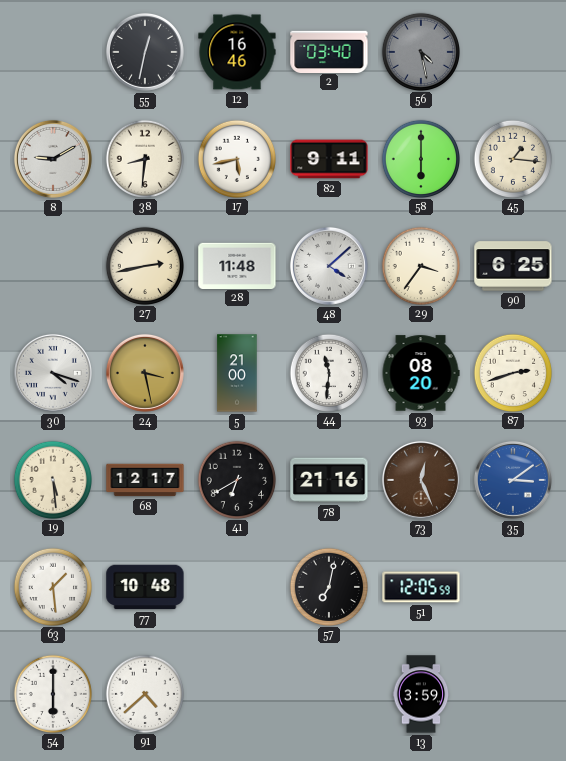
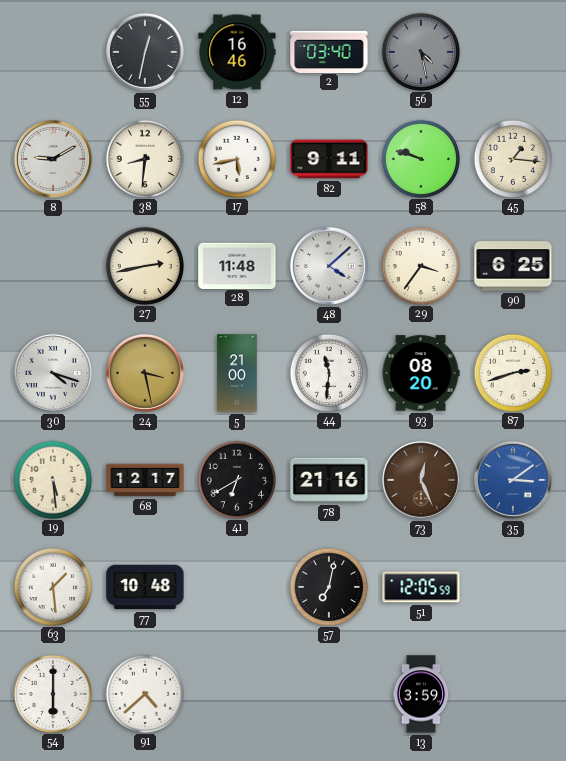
58: 6:00 -> 9:48
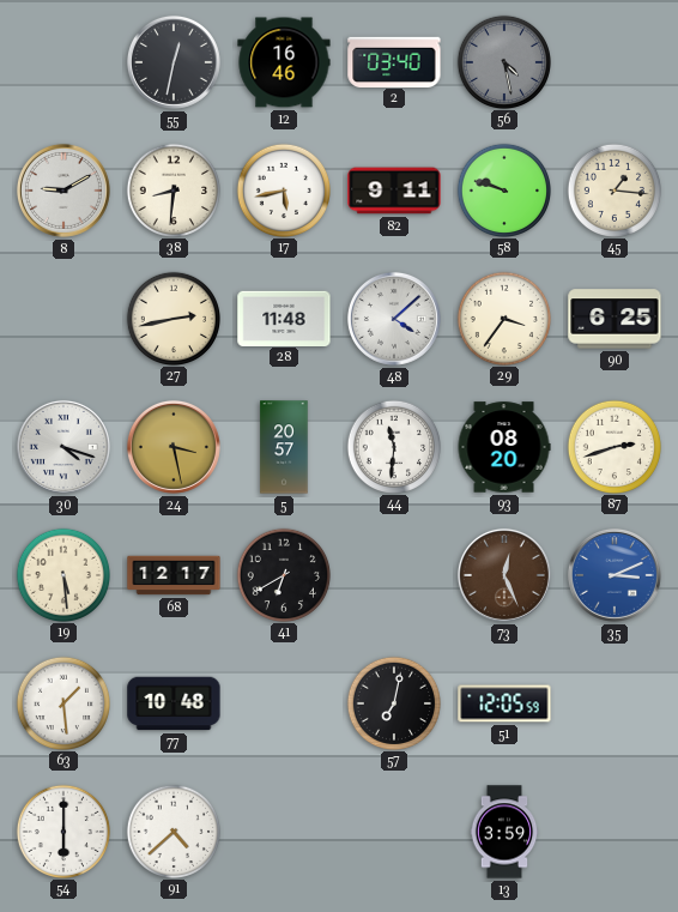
5: 21:00 -> 20:57
78: 21:16 -> none
35: 3:09 -> 3:11
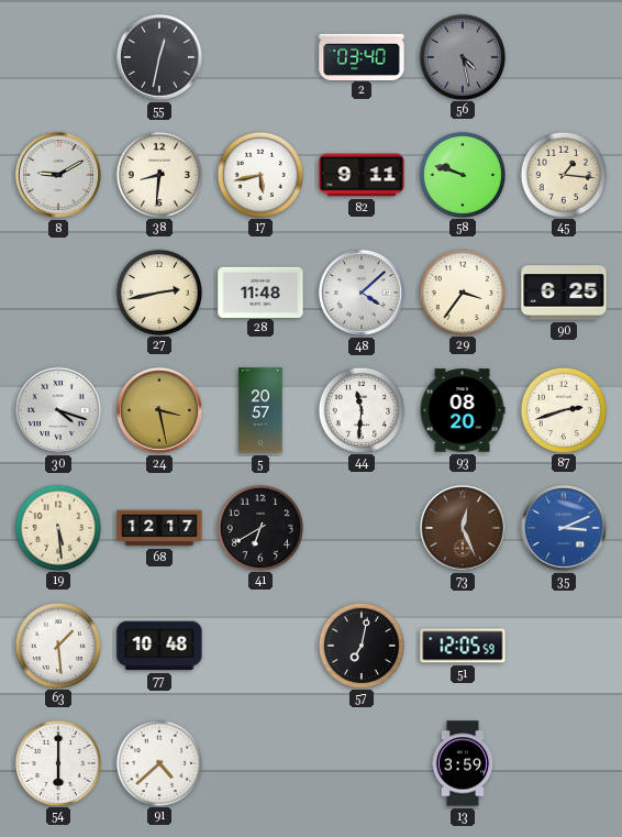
12: 16:46 -> none
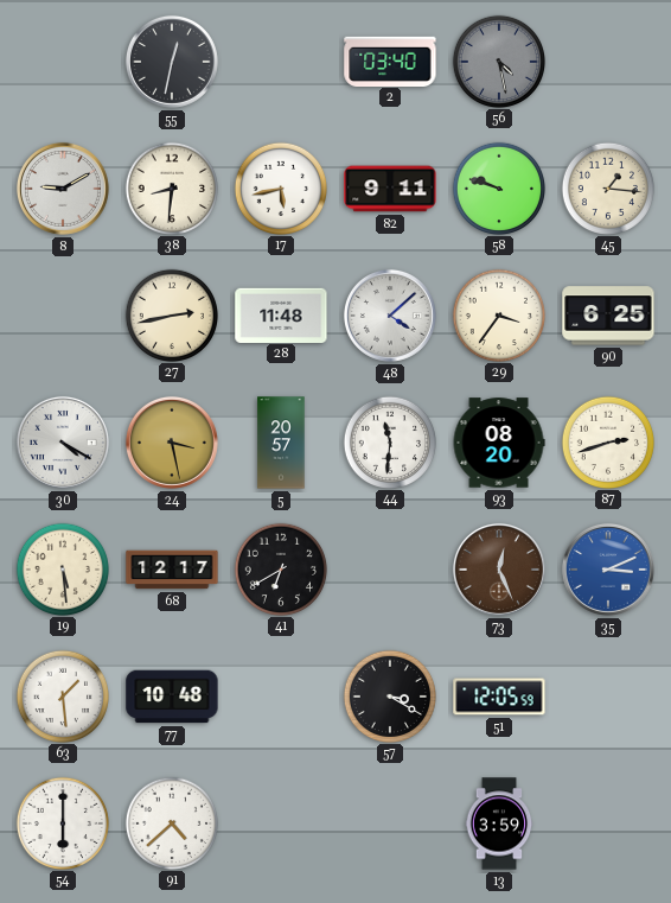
30: 4:18 -> 4:20
57: 7:02 -> 3:20
